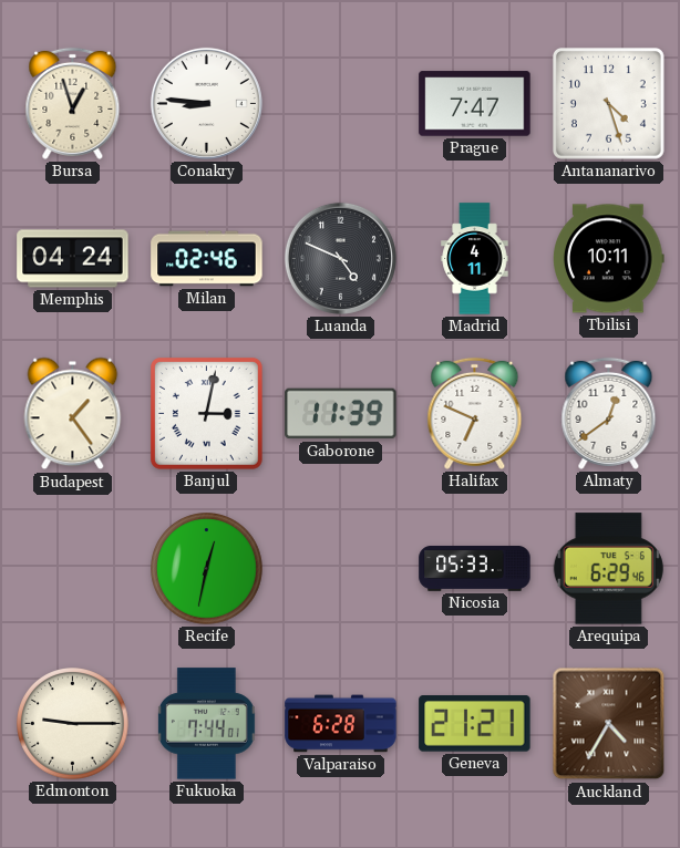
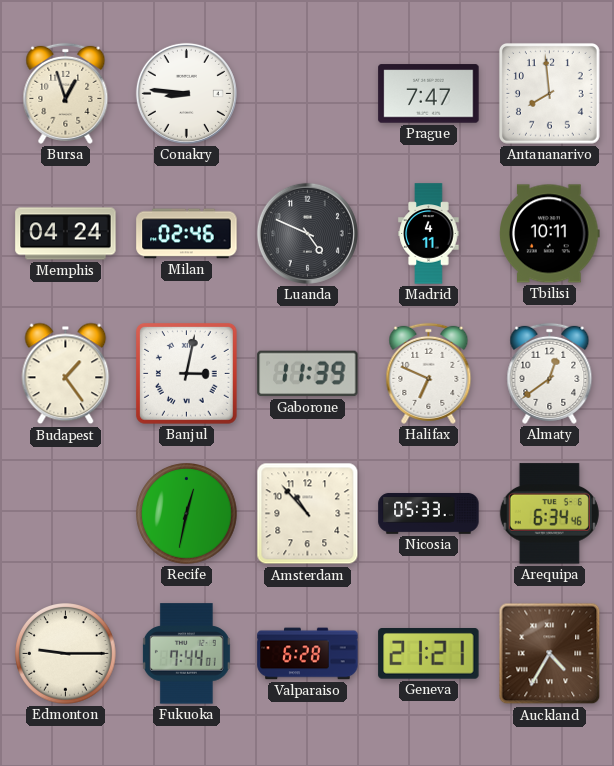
Antananarivo: 4:27 -> 7:59
Amsterdam: none -> 10:53
Arequipa: 6:29 -> 6:34
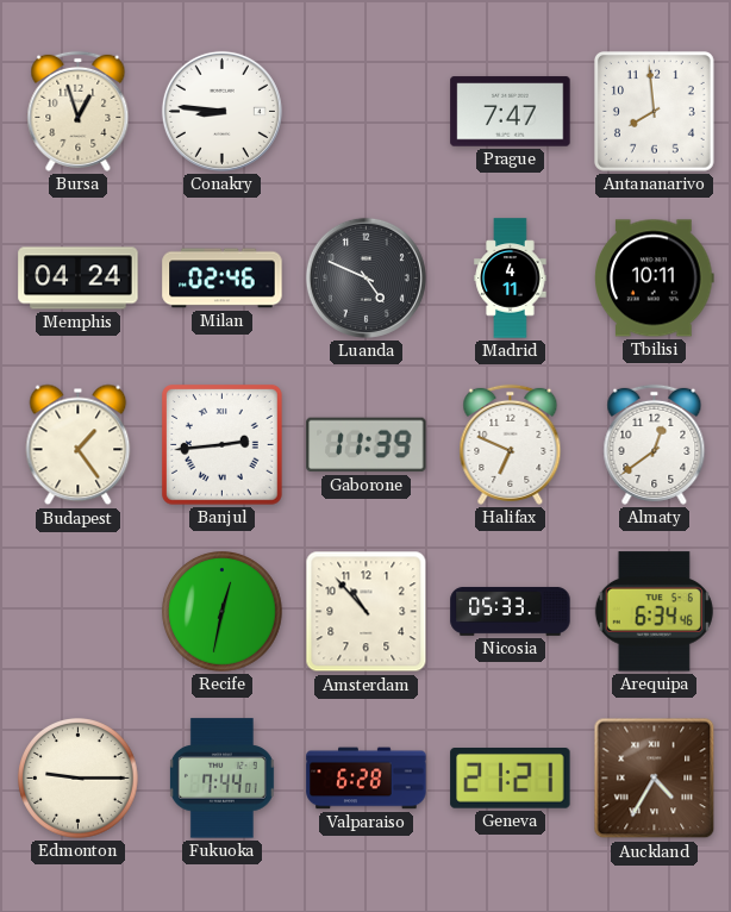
Banjul: 3:02 -> 2:44
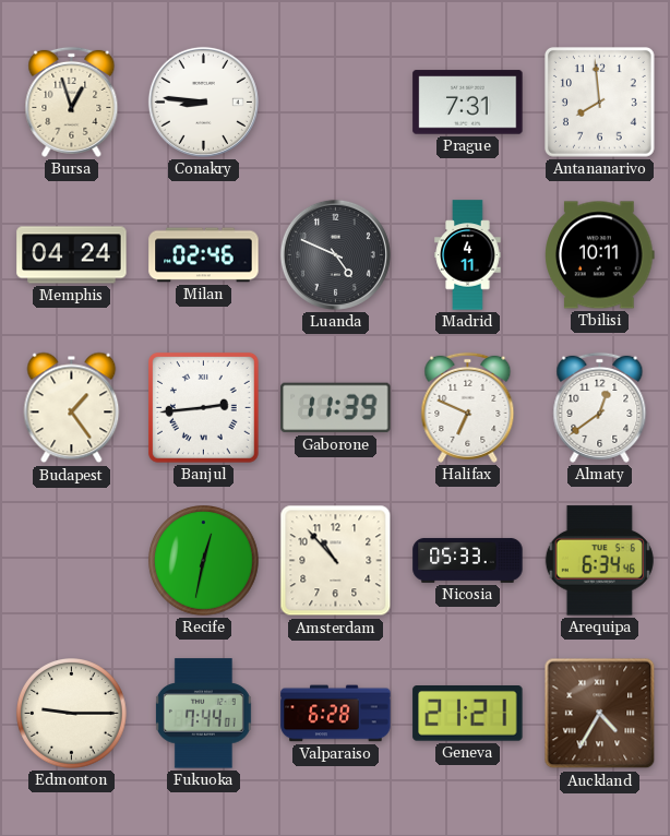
Prague: 7:47 -> 7:31
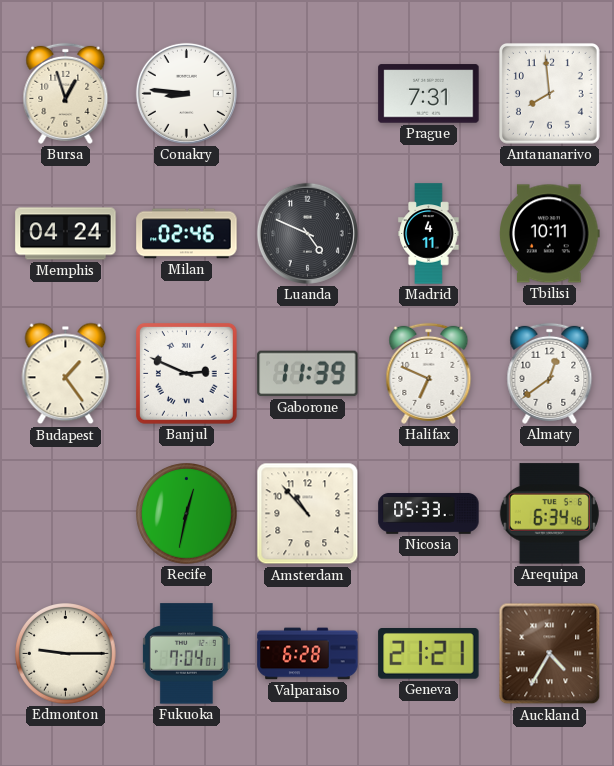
Banjul: 2:44 -> 2:49
Fukuoka: 7:44 -> 7:04
